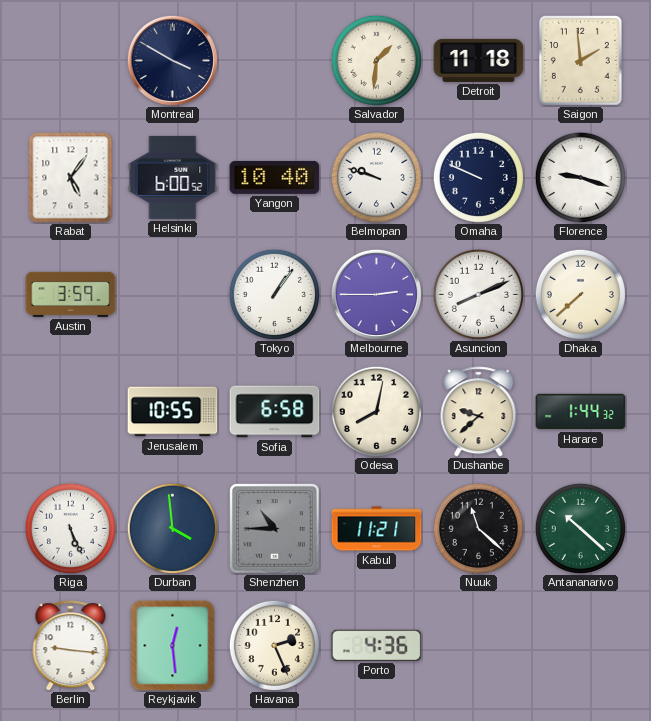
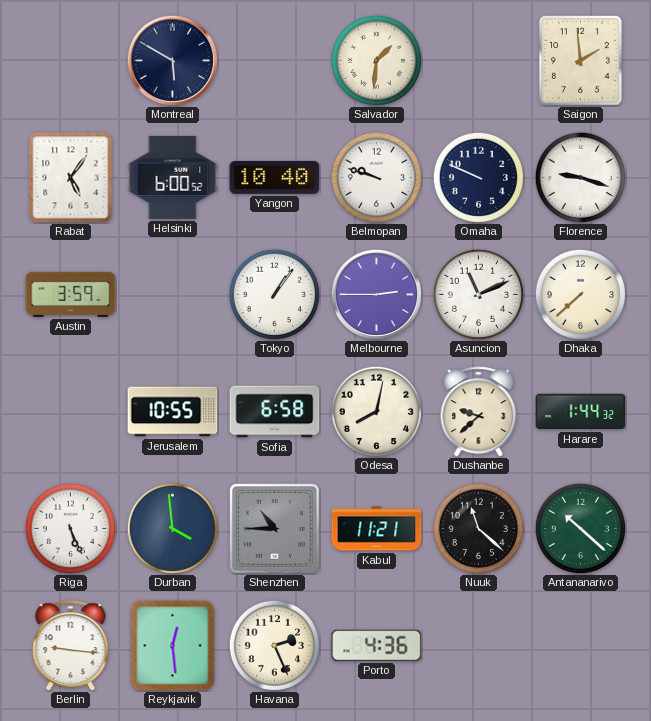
Montreal: 3:50 -> 5:50
Detroit: 11:18 -> none
Asuncion: 8:11 -> 11:11
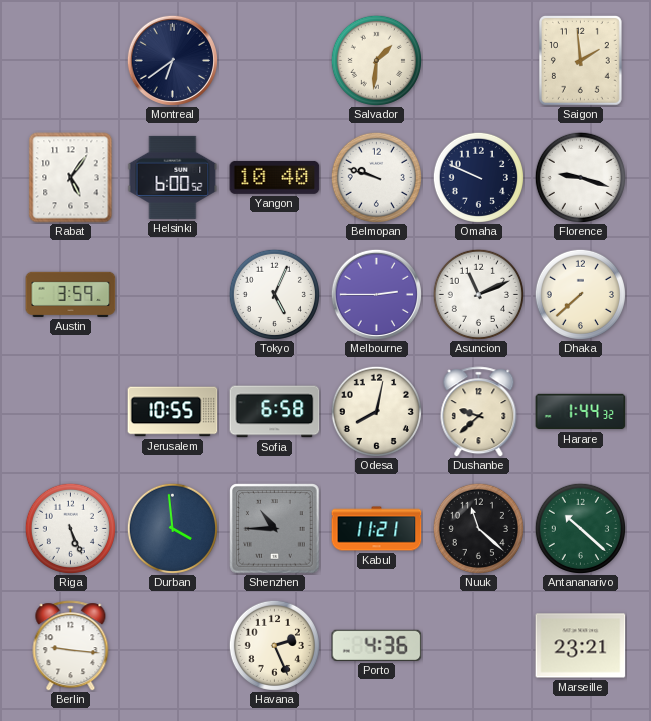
Montreal: 5:50 -> 6:39
Tokyo: 1:06 -> 5:04
Reykjavik: 12:29 -> none
Marseille: none -> 23:21
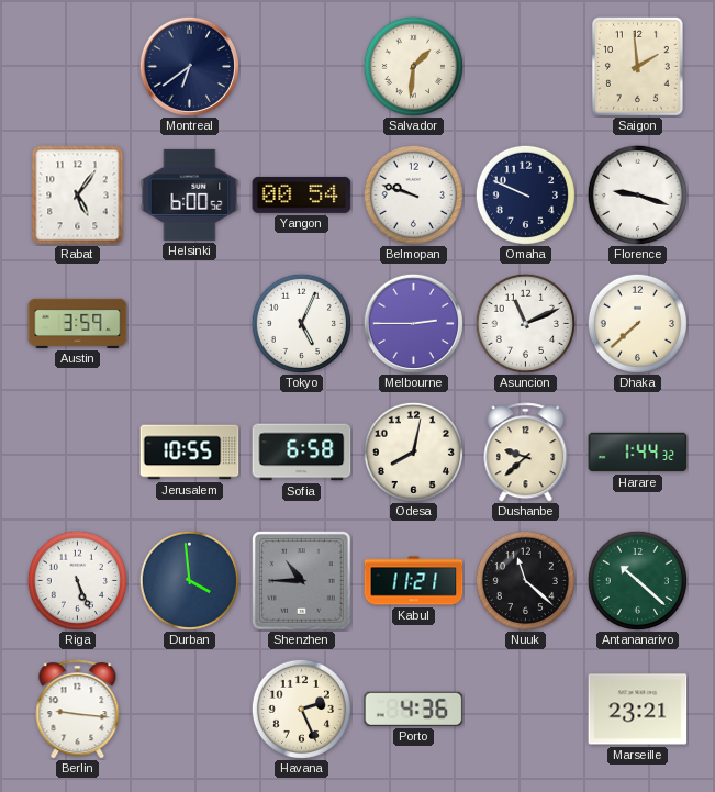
Yangon: 10:40 -> 00:54
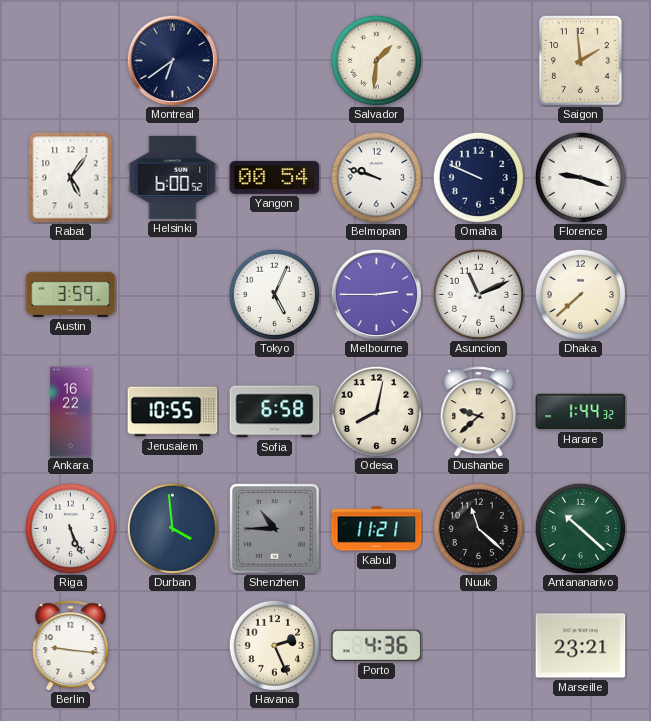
Ankara: none -> 16:22
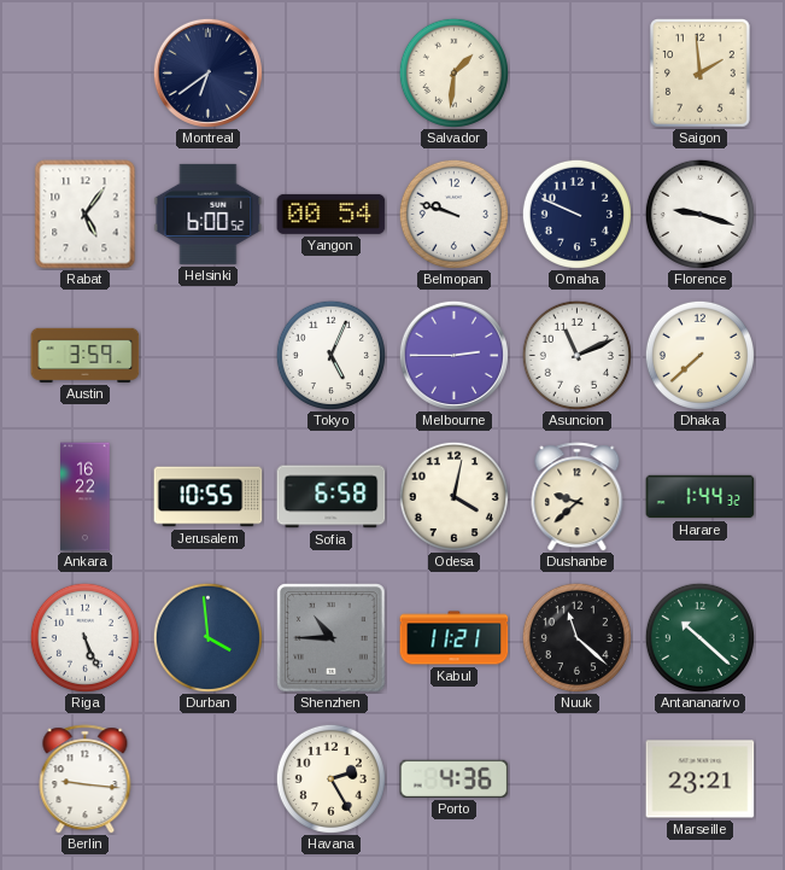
Odesa: 8:02 -> 4:02
Havana: 2:26 -> 2:25
